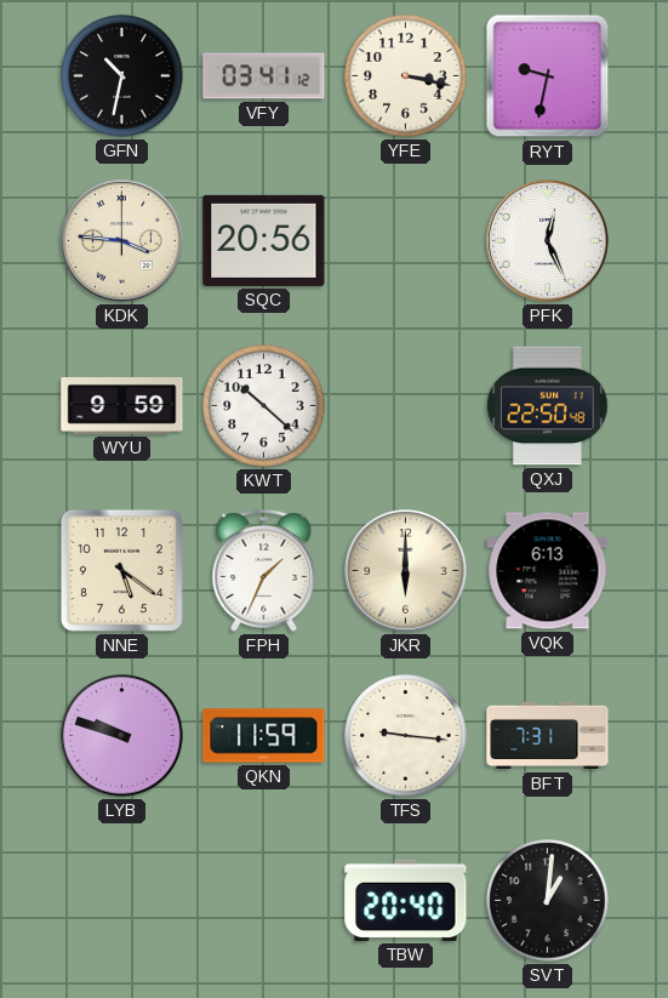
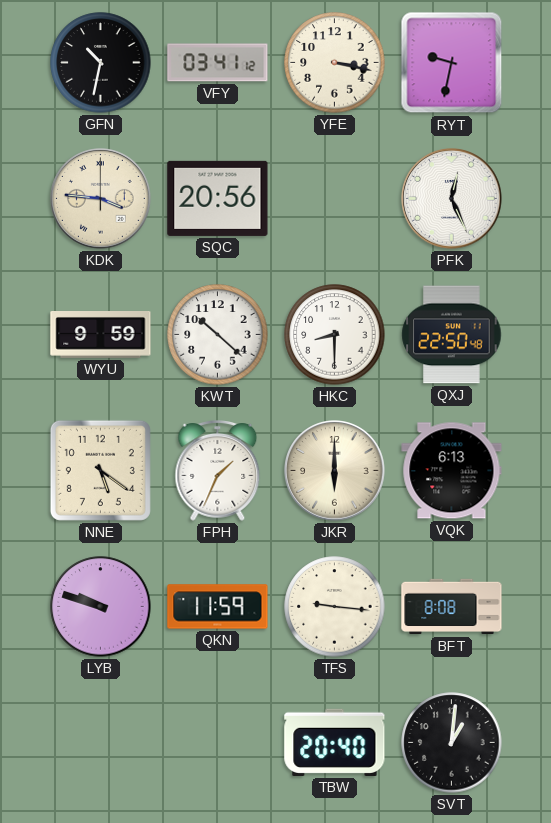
HKC: none -> 8:30
BFT: 7:31 -> 8:08
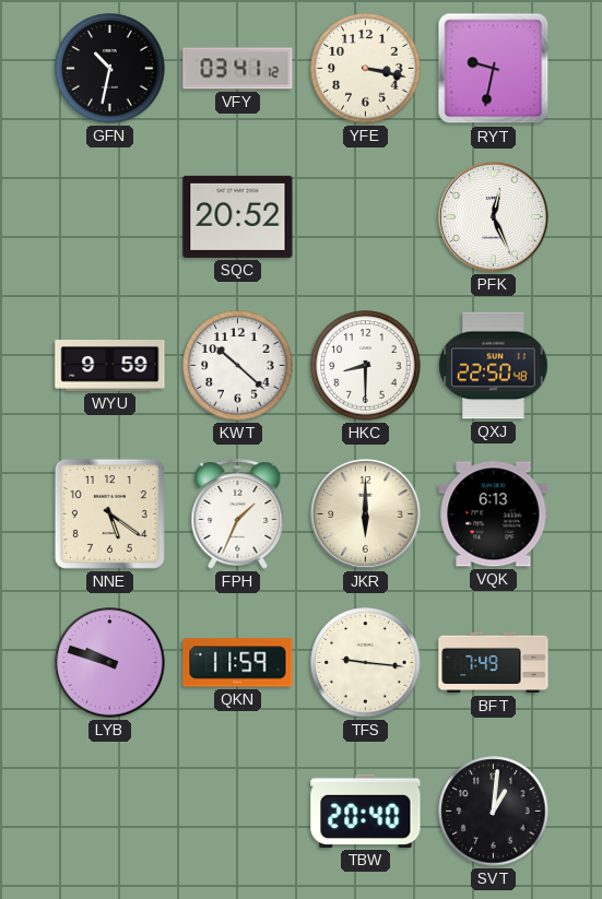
KDK: 3:46 -> none
SQC: 20:56 -> 20:52
BFT: 8:08 -> 7:49
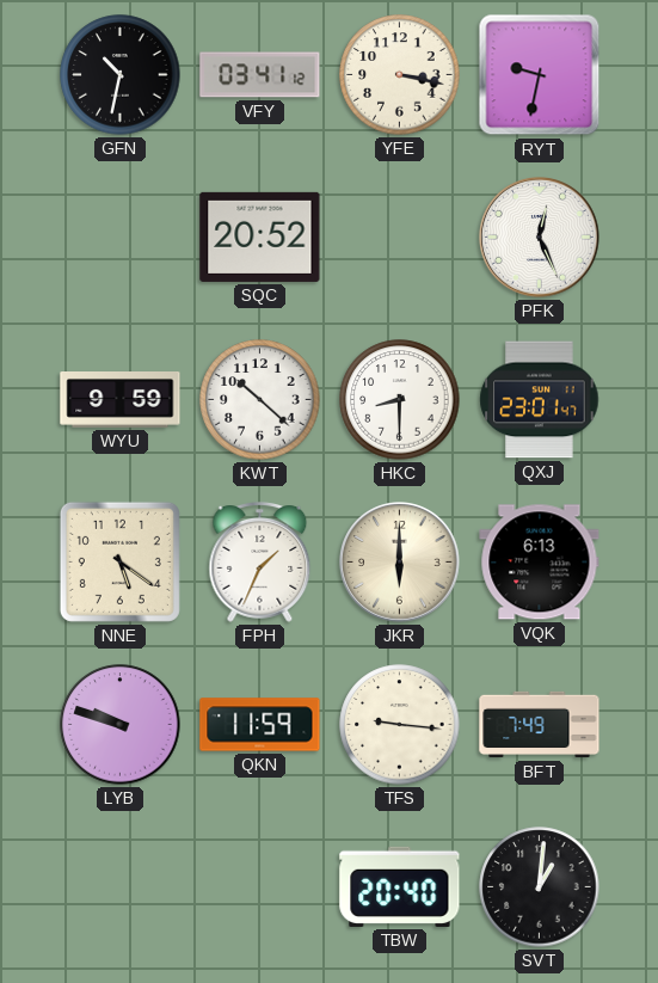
QXJ: 22:50 -> 23:01
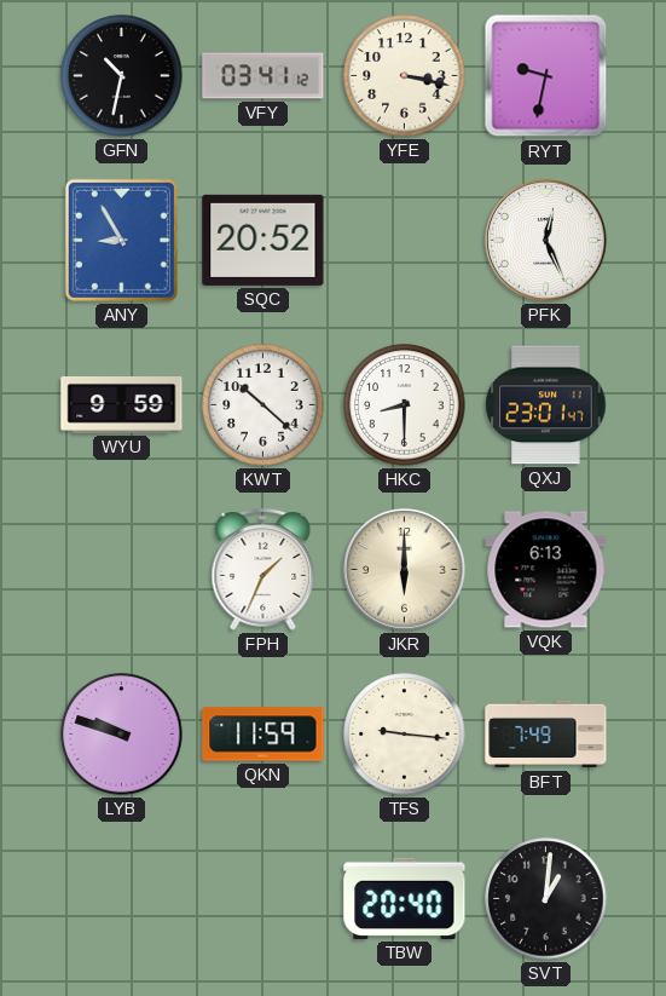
ANY: none -> 8:55
NNE: 5:21 -> none
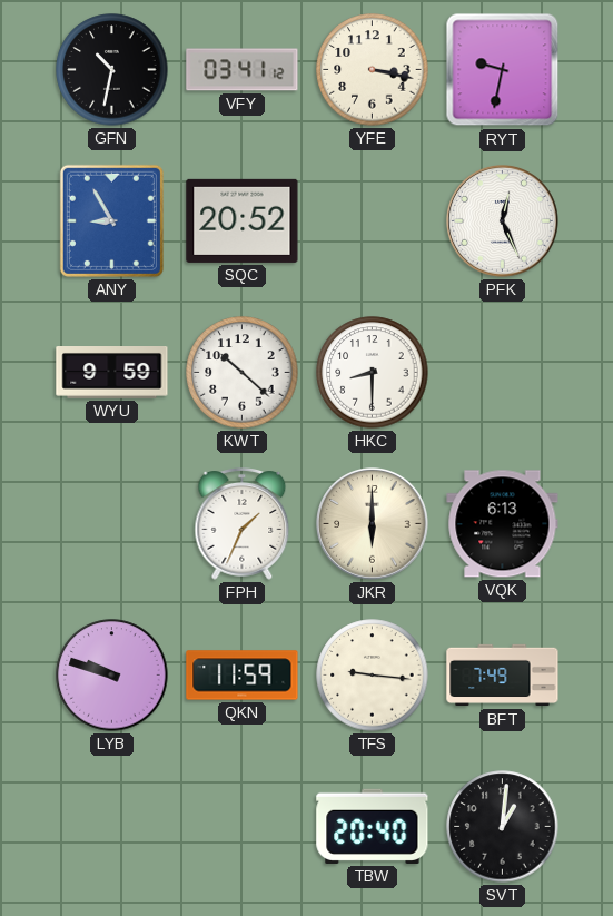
QXJ: 23:01 -> none
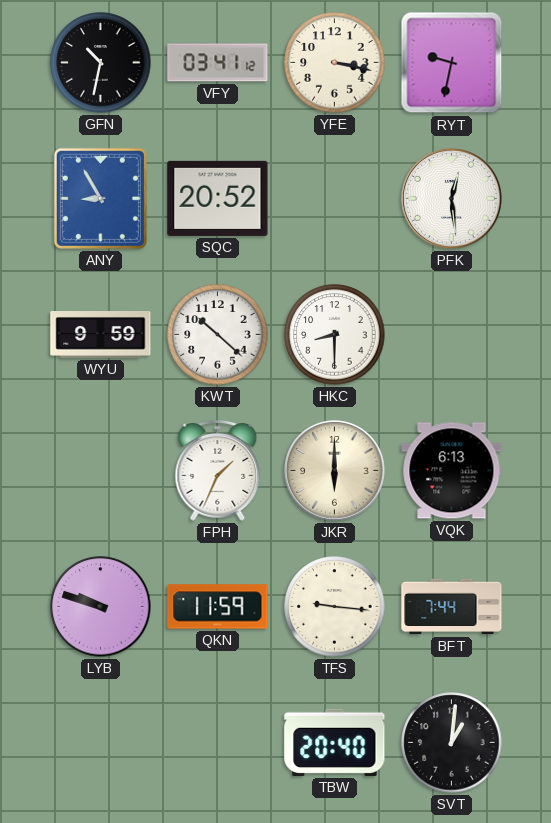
PFK: 12:26 -> 12:29
BFT: 7:49 -> 7:44
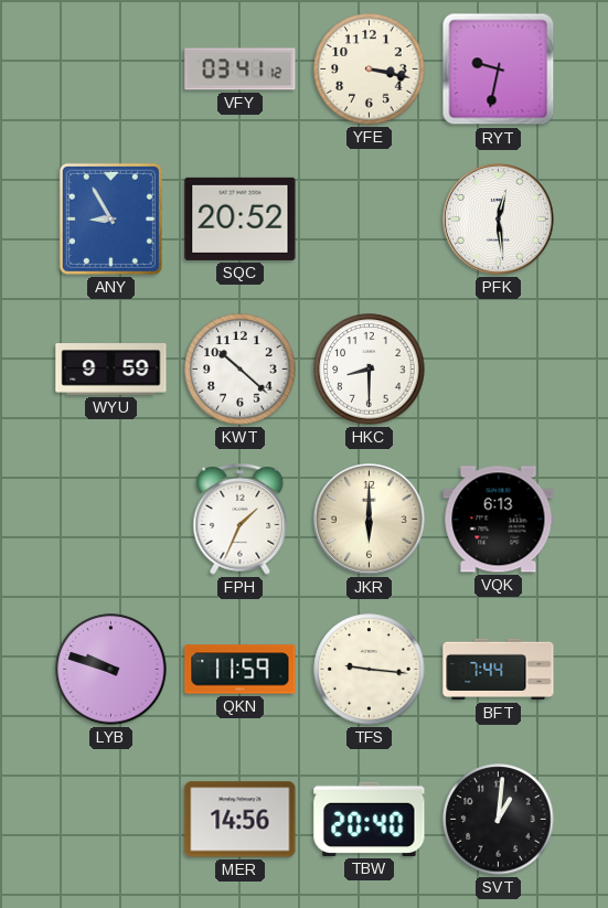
GFN: 10:32 -> none
MER: none -> 14:56
